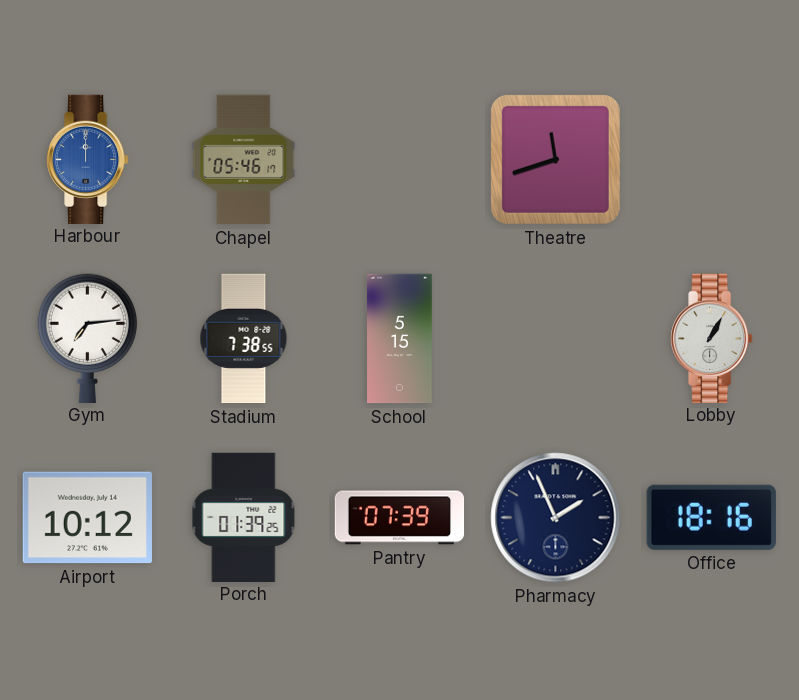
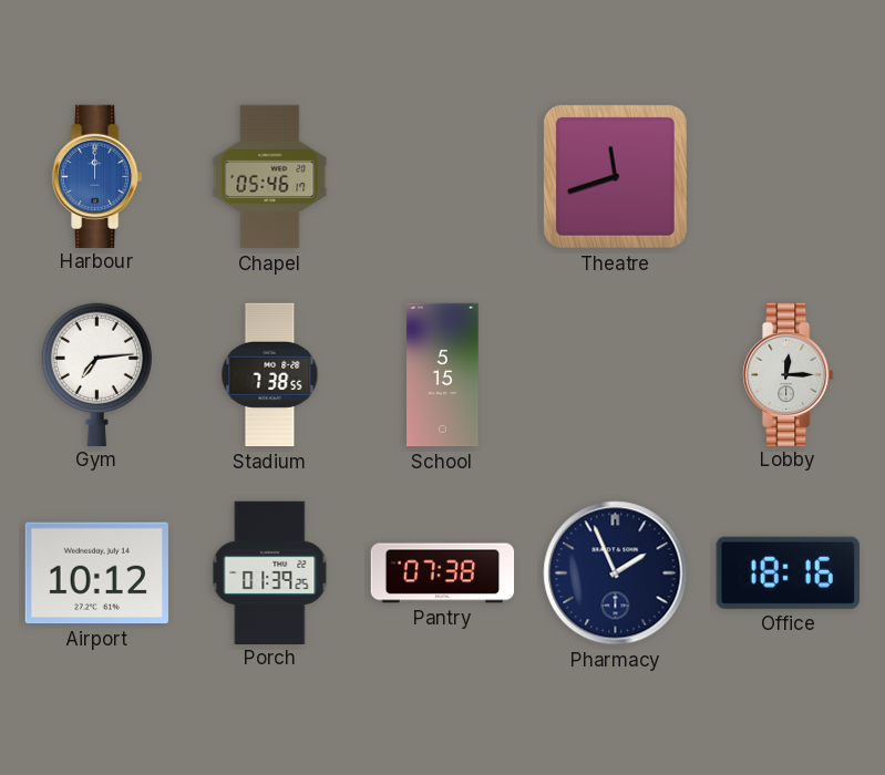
Lobby: 1:05 -> 12:15
Pantry: 07:39 -> 07:38
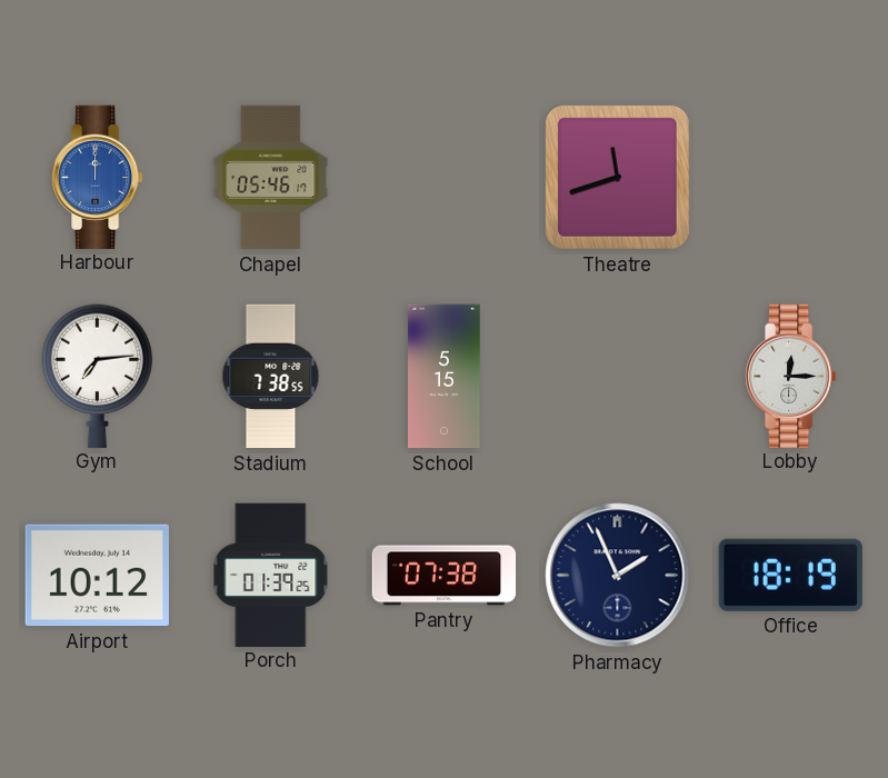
Office: 18:16 -> 18:19
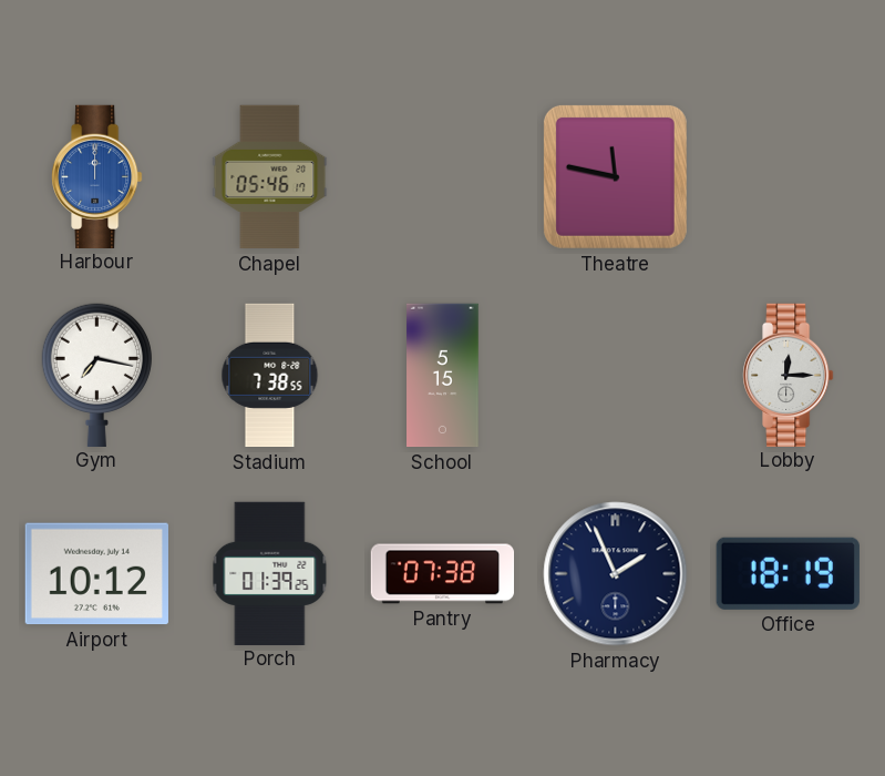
Theatre: 11:42 -> 11:47
Gym: 7:14 -> 7:17
